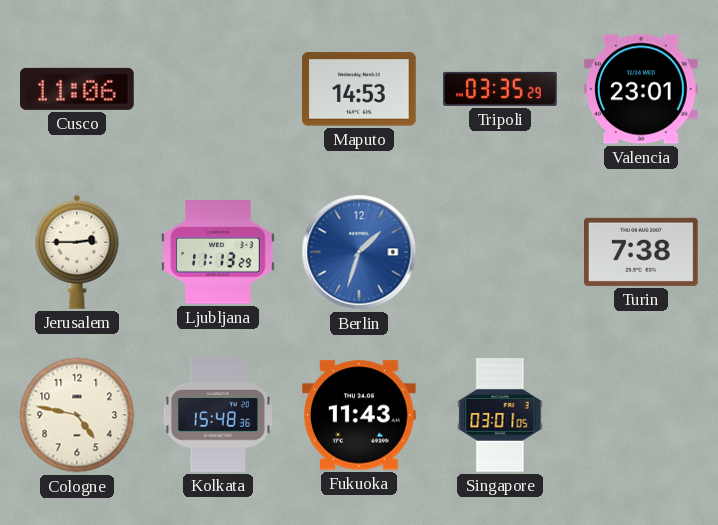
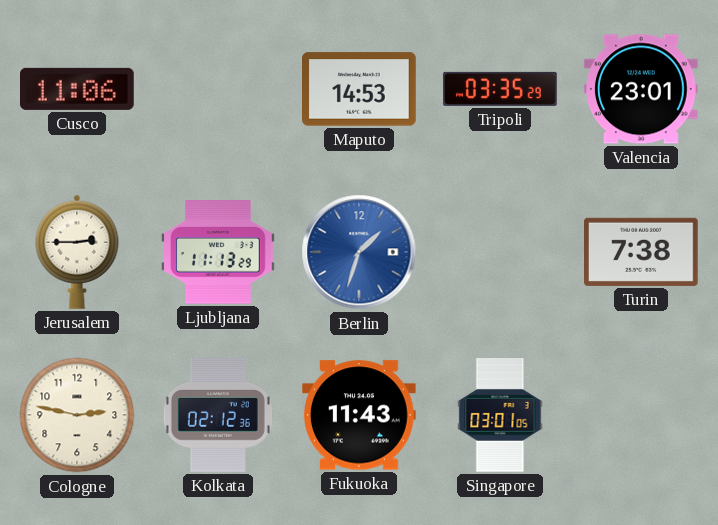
Cologne: 4:47 -> 2:47
Kolkata: 15:48 -> 02:12
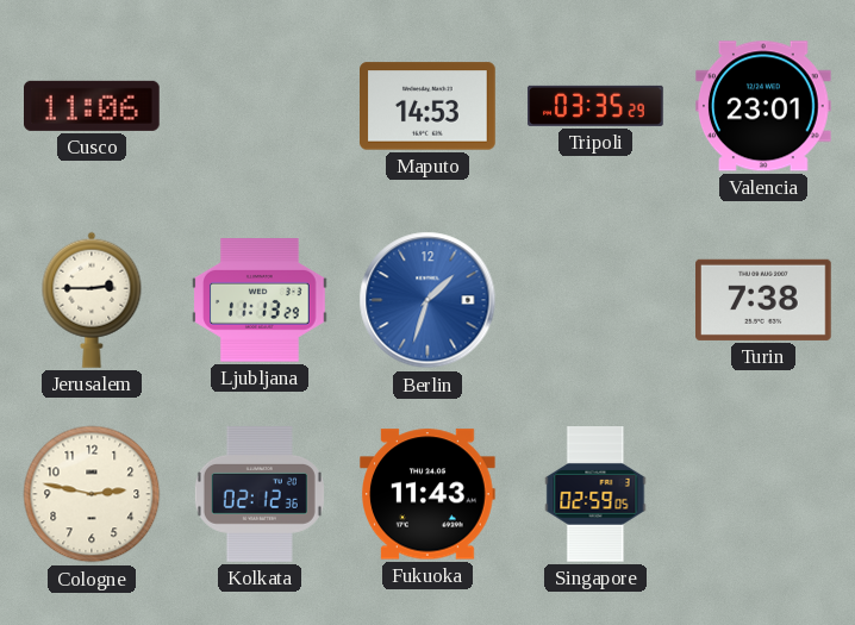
Singapore: 03:01 -> 02:59
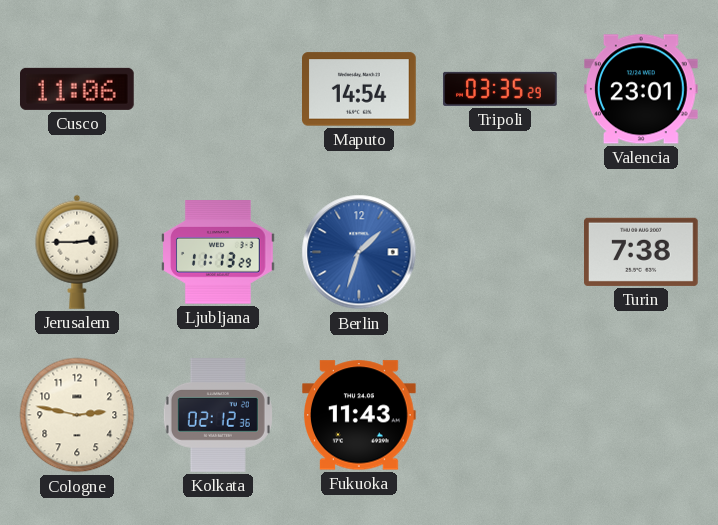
Maputo: 14:53 -> 14:54
Singapore: 02:59 -> none
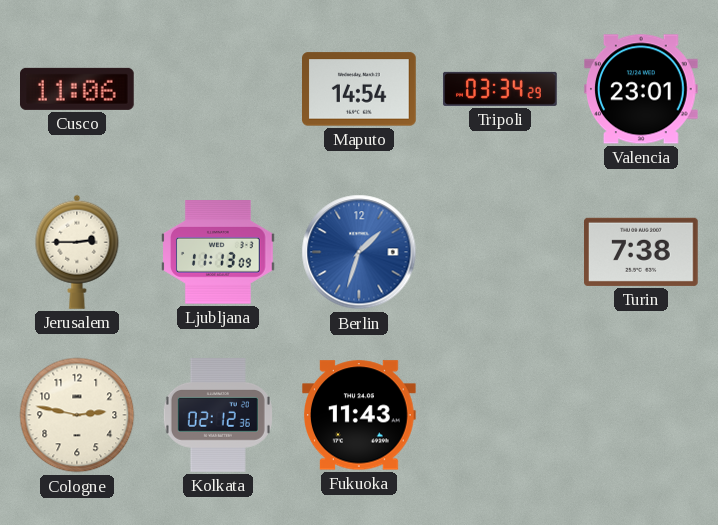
Tripoli: 03:35 -> 03:34
Ljubljana: 11:13:29 -> 11:13:09
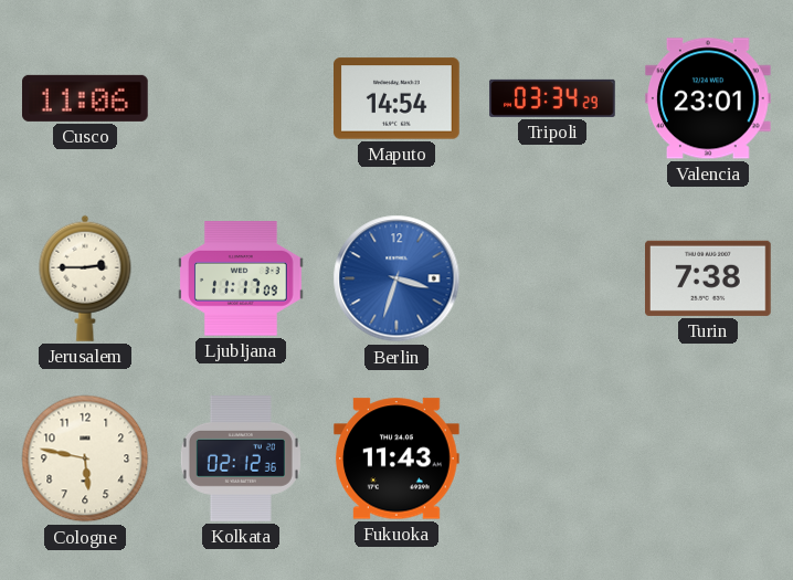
Ljubljana: 11:13 -> 11:17
Berlin: 1:33 -> 3:33
Cologne: 2:47 -> 5:47
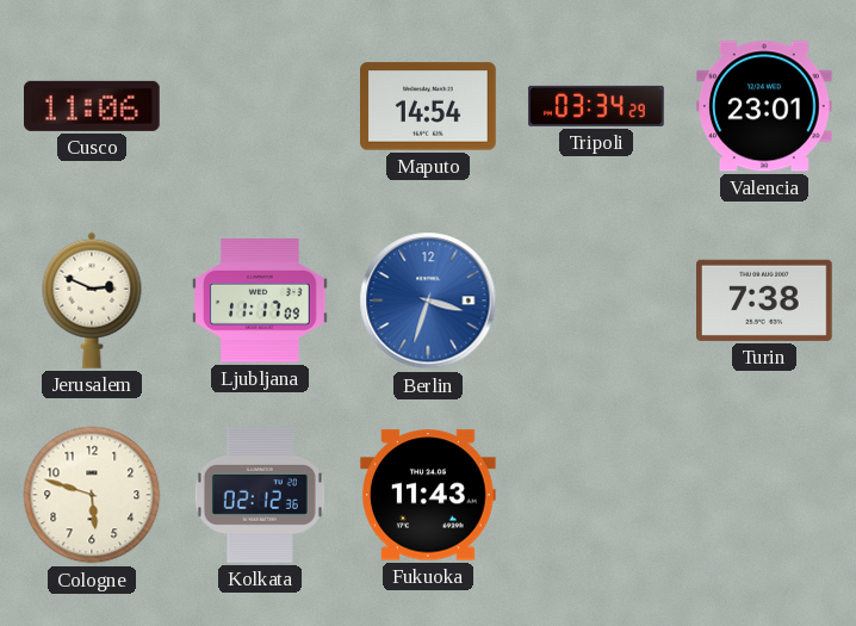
Jerusalem: 2:45 -> 2:49
Cologne: 5:47 -> 5:48
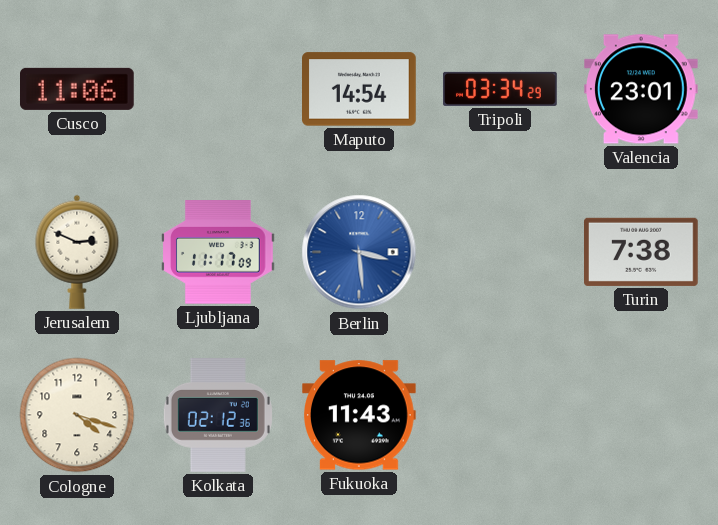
Berlin: 3:33 -> 3:29
Cologne: 5:48 -> 4:18
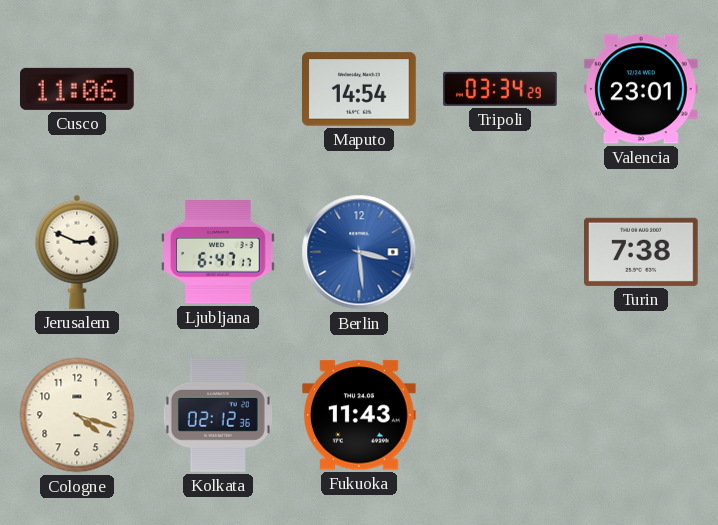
Ljubljana: 11:17 -> 6:47
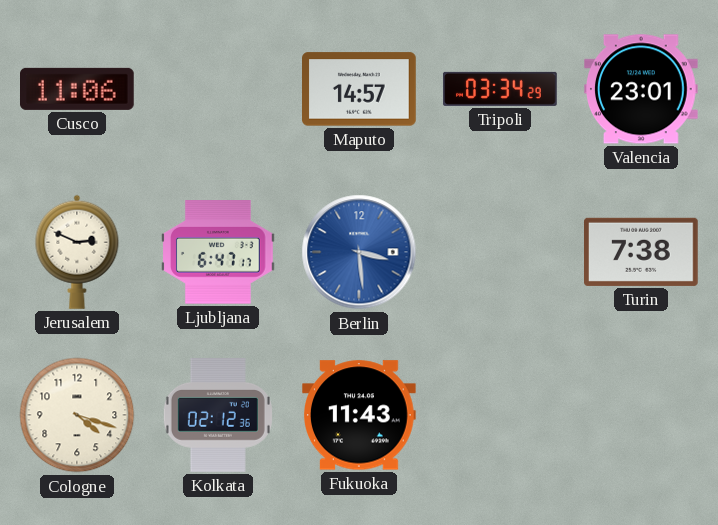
Maputo: 14:54 -> 14:57
